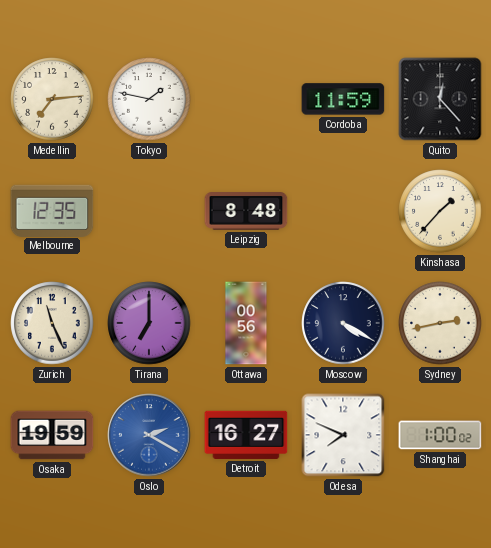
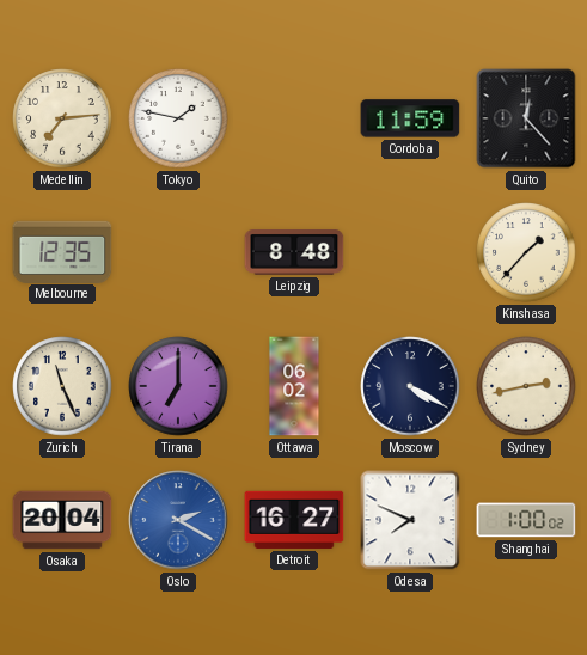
Ottawa: 00:56 -> 06:02
Osaka: 19:59 -> 20:04
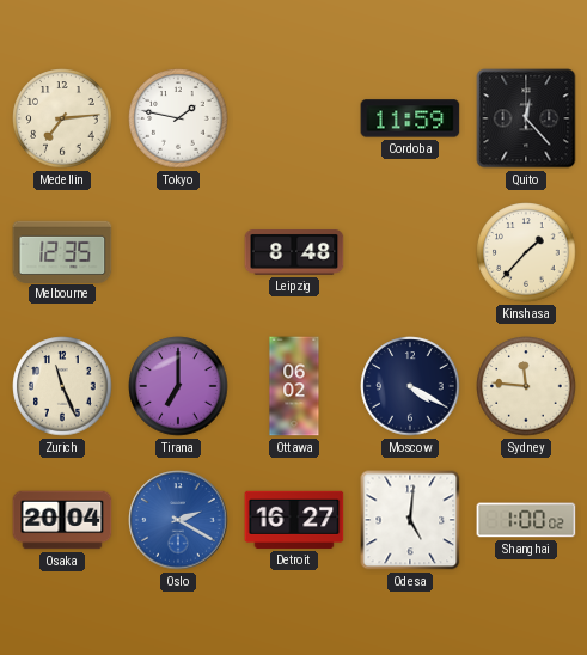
Sydney: 2:43 -> 11:46
Odesa: 7:49 -> 5:01
